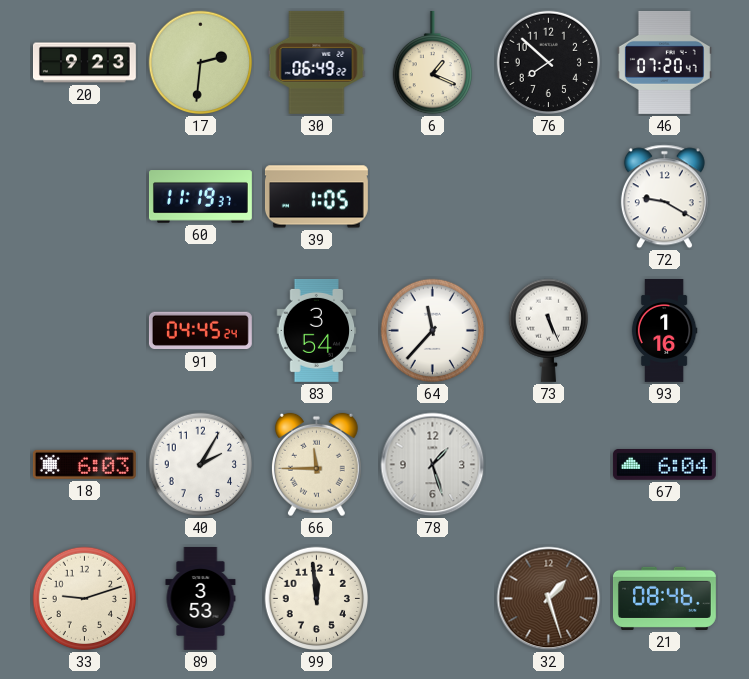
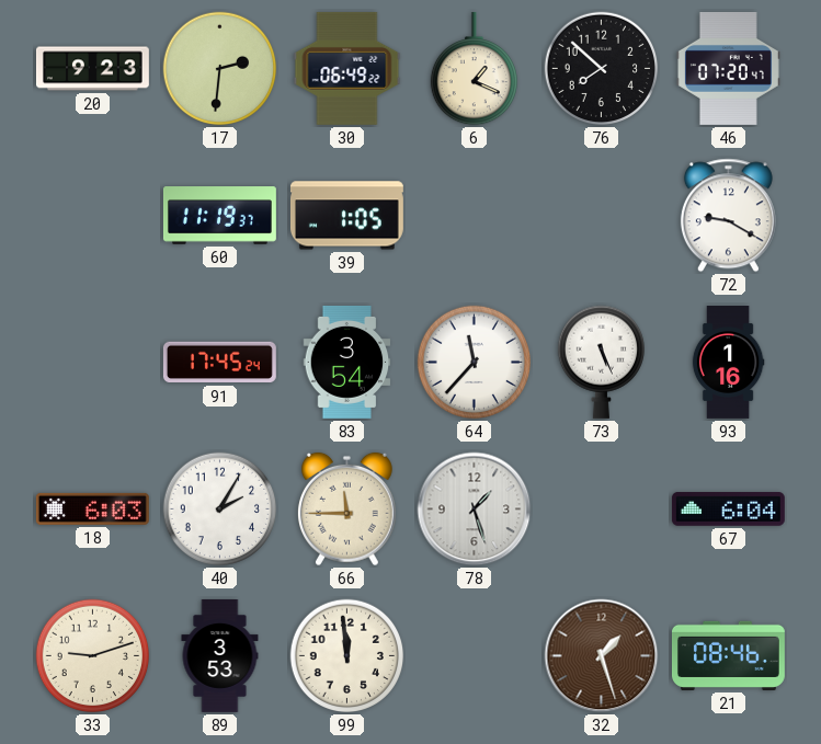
91: 04:45 -> 17:45
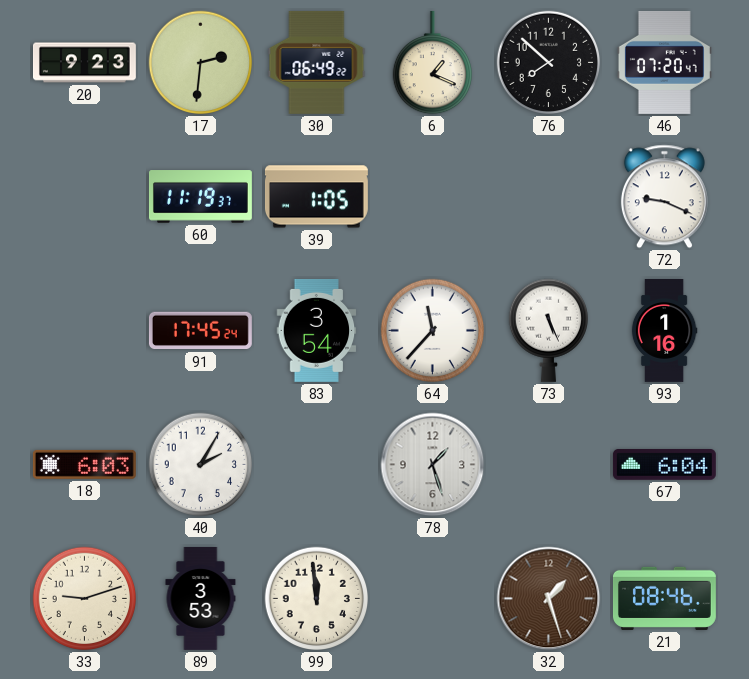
72: 9:20 -> 9:19
66: 11:45 -> none
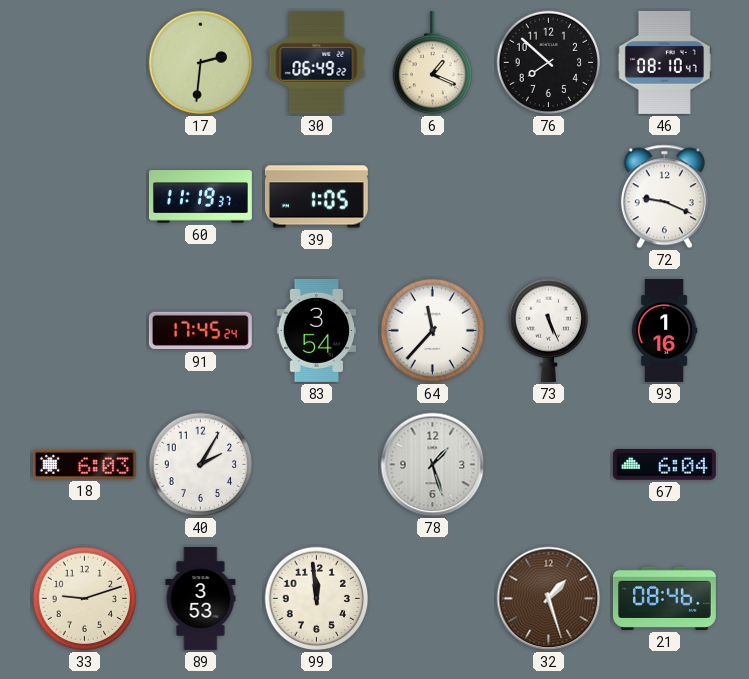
20: 9:23 -> none
46: 07:20 -> 08:10
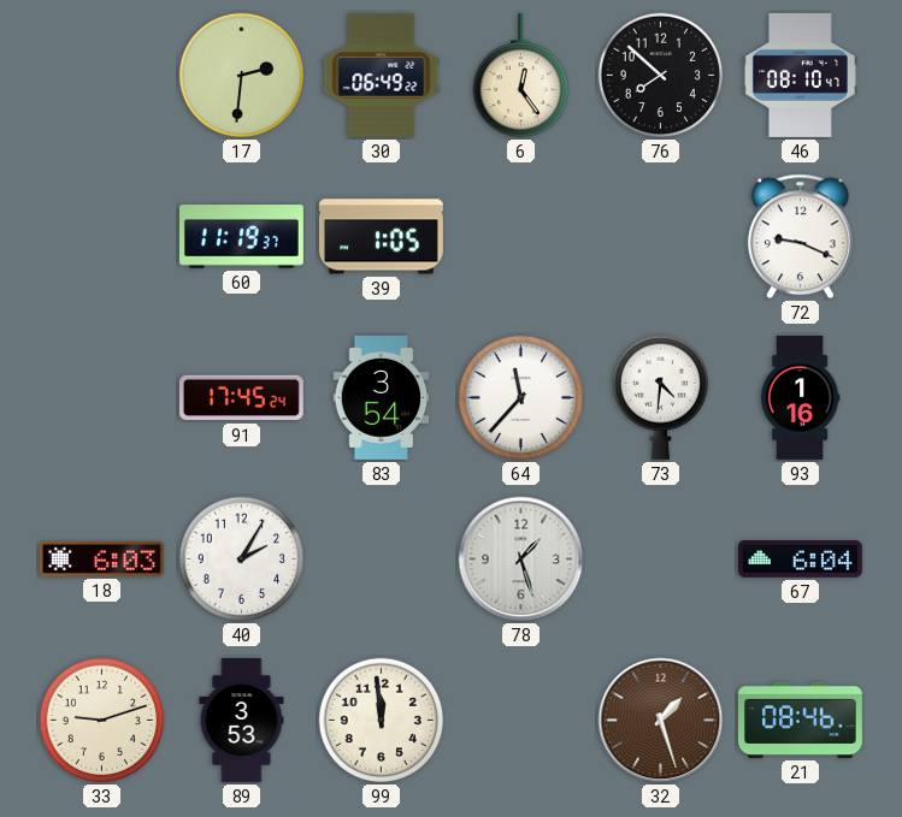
6: 1:19 -> 12:24
73: 5:26 -> 4:31
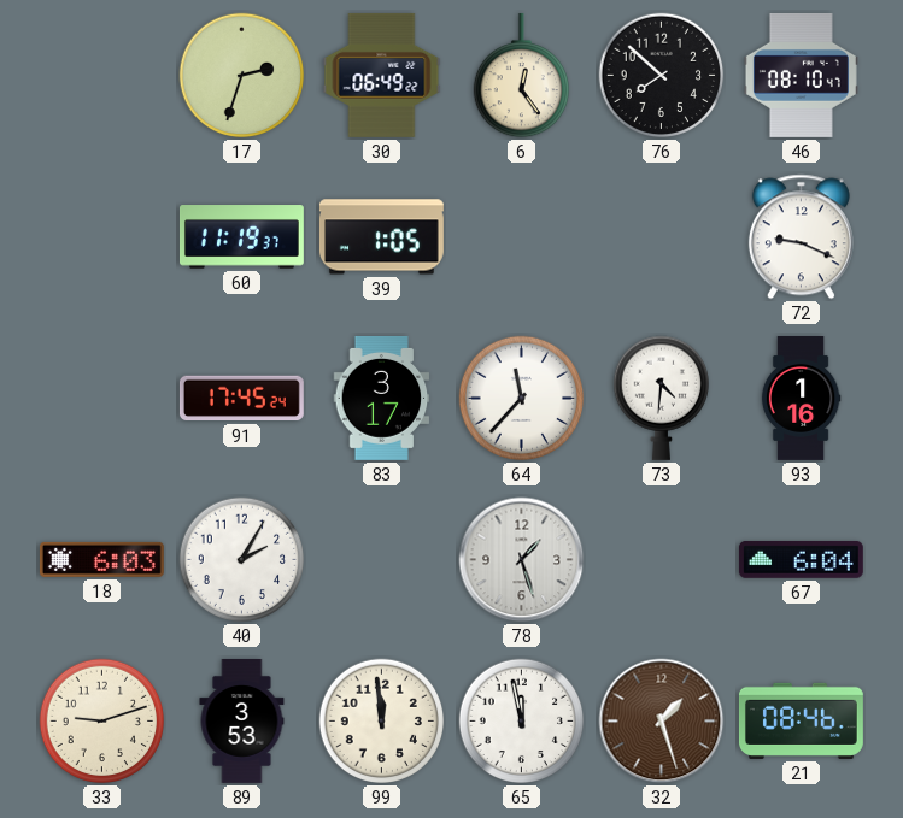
17: 2:31 -> 2:33
83: 3:54 -> 3:17
65: none -> 11:58
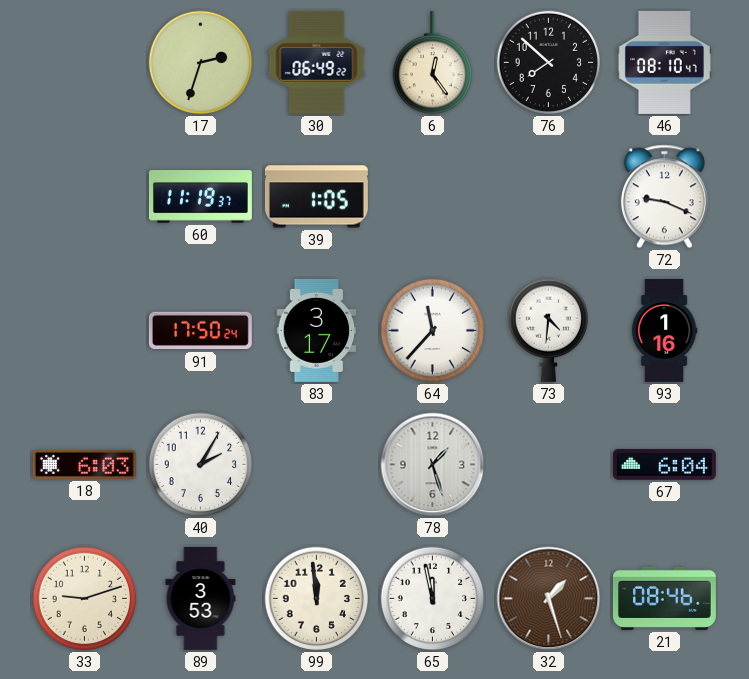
91: 17:45 -> 17:50
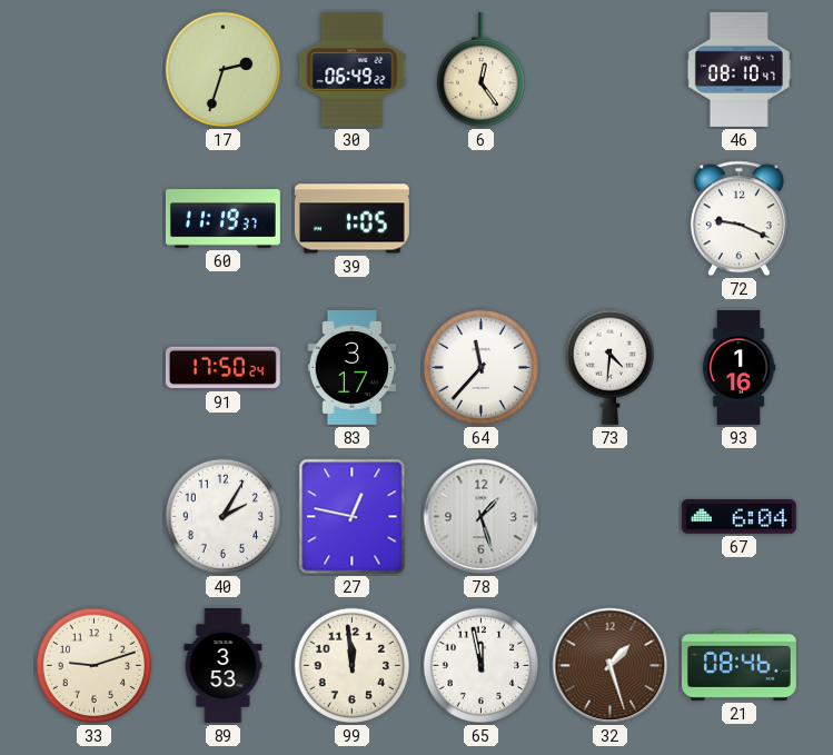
76: 7:52 -> none
18: 6:03 -> none
27: none -> 12:47
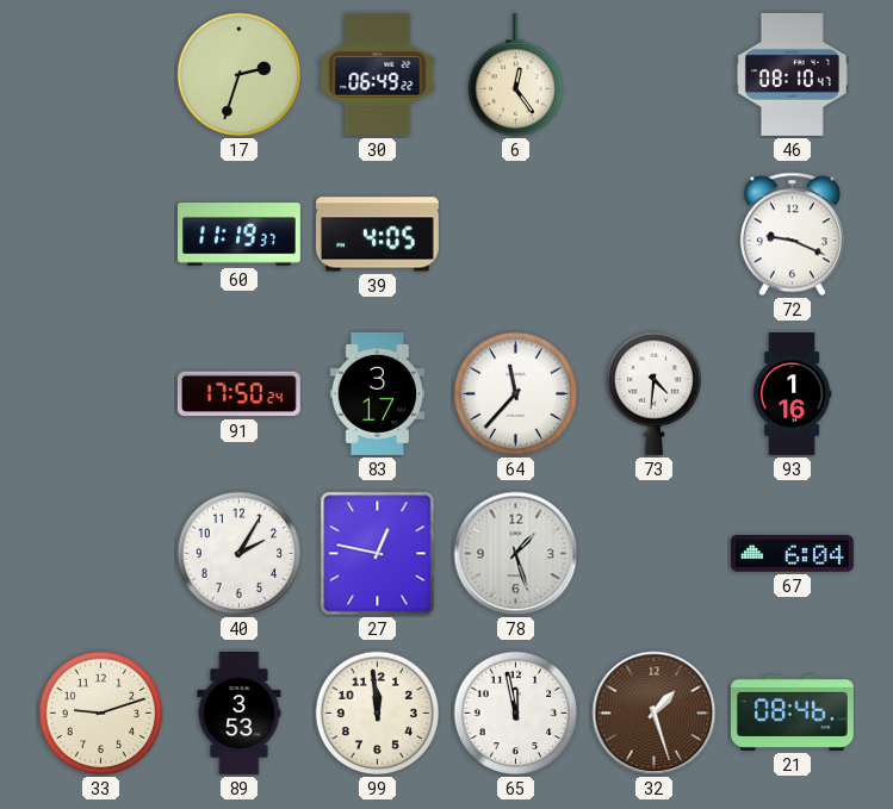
39: 1:05 -> 4:05
